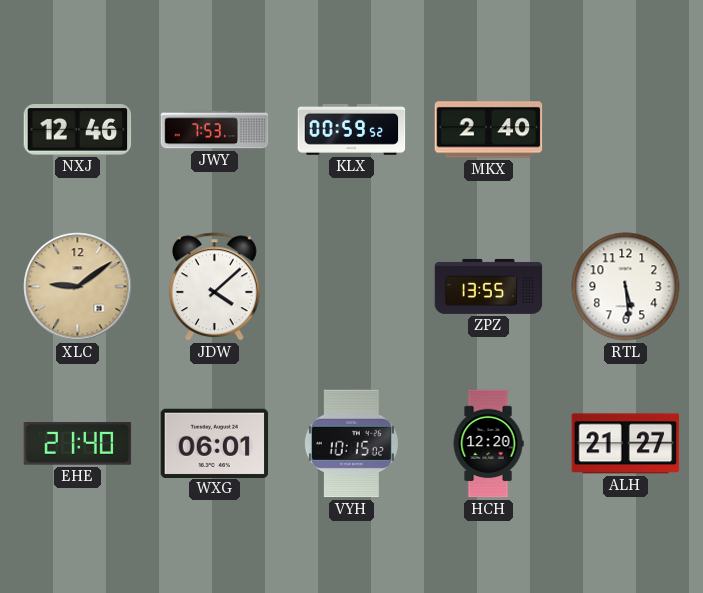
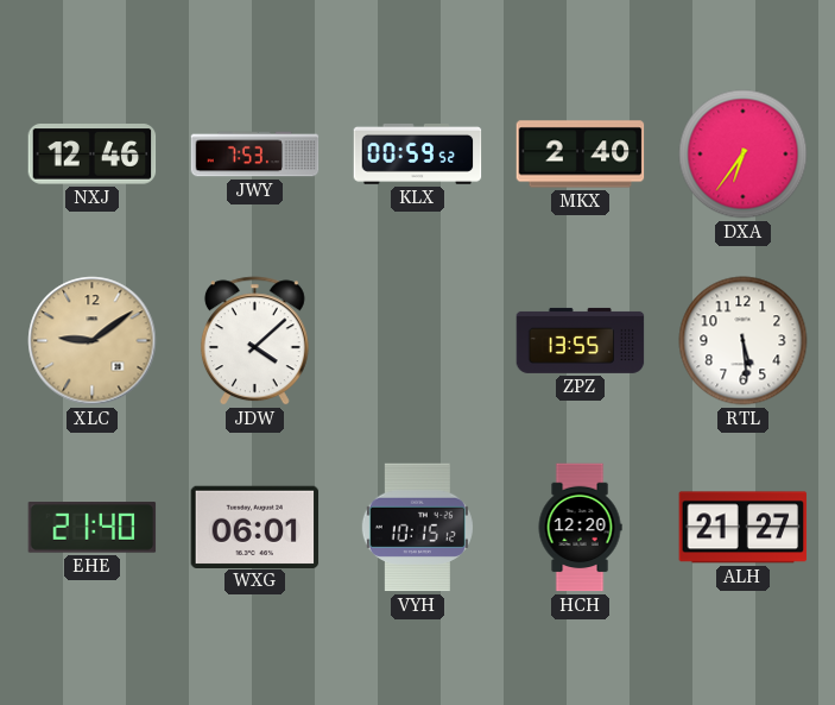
DXA: none -> 6:36
VYH: 10:15:02 -> 10:15:12
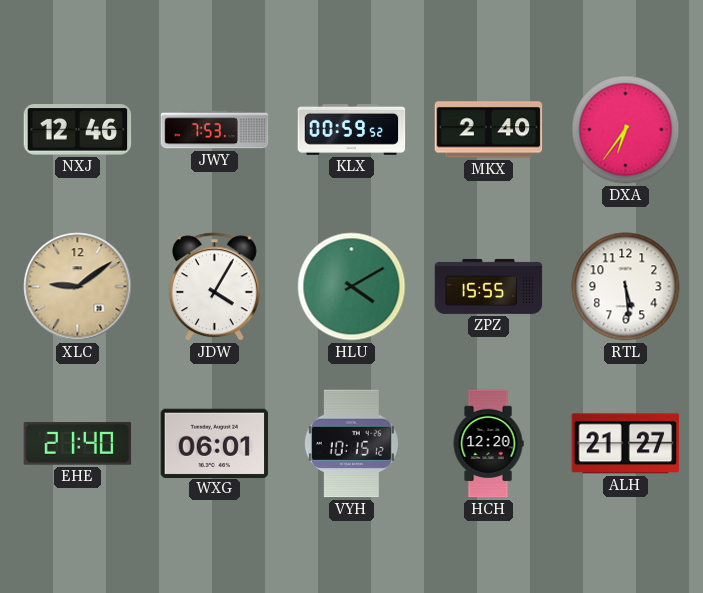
JDW: 4:08 -> 4:05
HLU: none -> 4:10
ZPZ: 13:55 -> 15:55
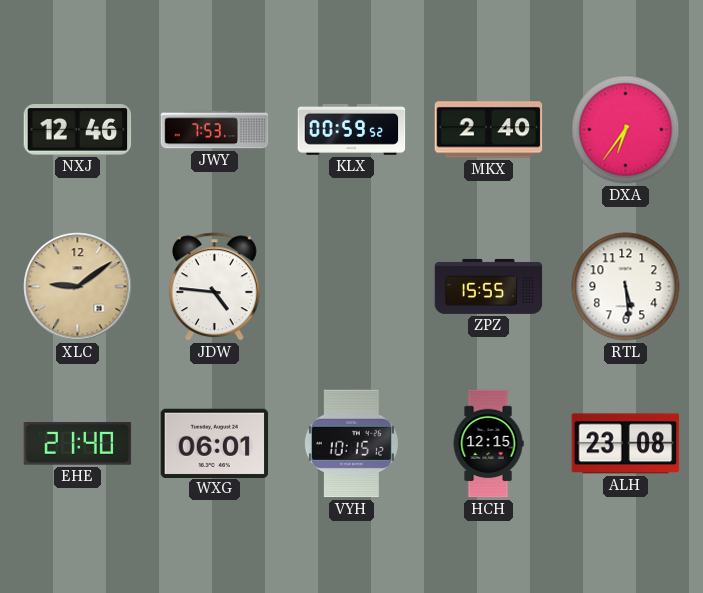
JDW: 4:05 -> 4:46
HLU: 4:10 -> none
HCH: 12:20 -> 12:15
ALH: 21:27 -> 23:08
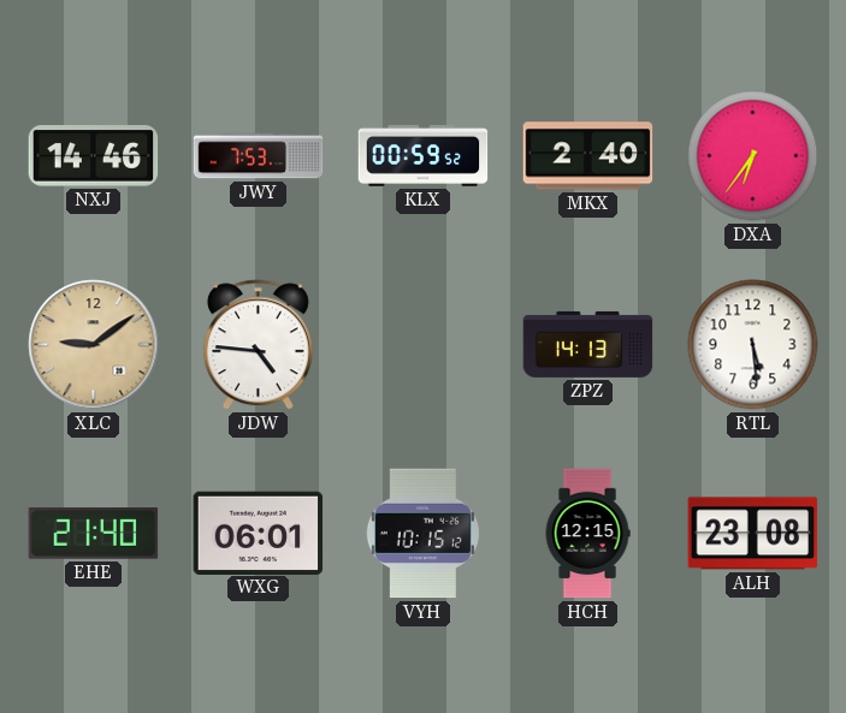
NXJ: 12:46 -> 14:46
ZPZ: 15:55 -> 14:13
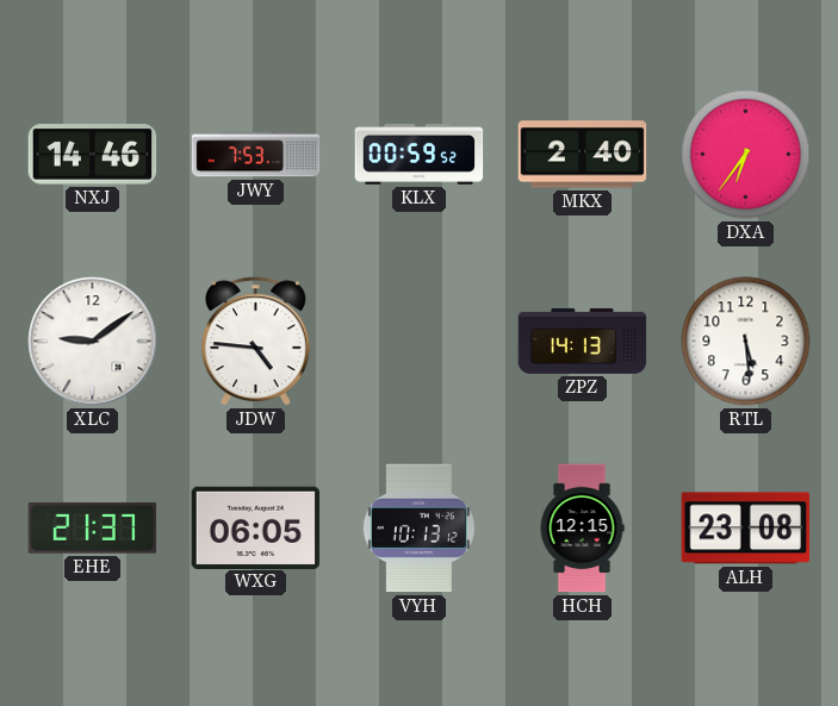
XLC dial: champagne -> white
EHE: 21:40 -> 21:37
WXG: 06:01 -> 06:05
VYH: 10:15 -> 10:13
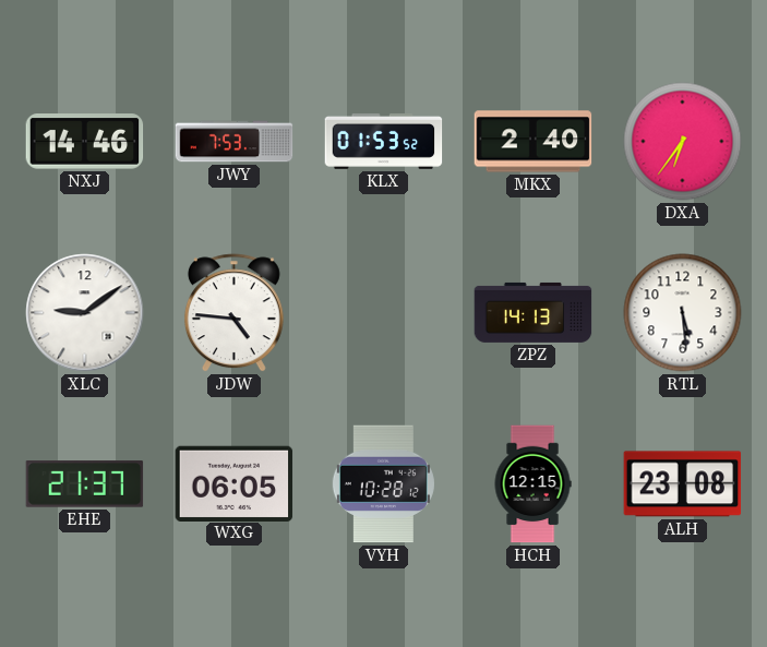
KLX: 00:59 -> 01:53
VYH: 10:13 -> 10:28
